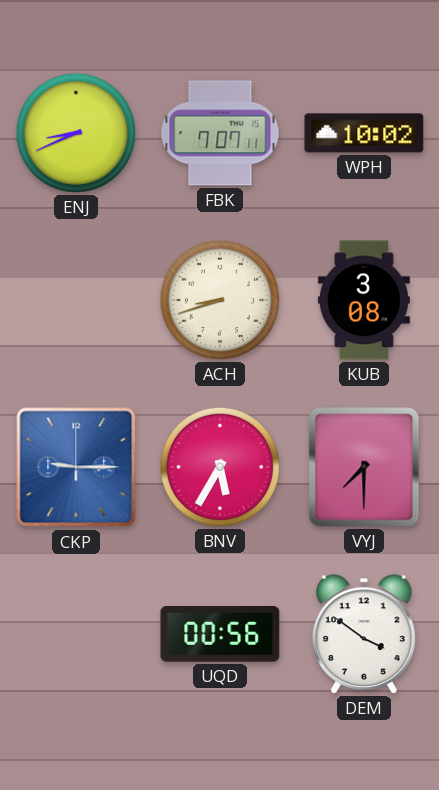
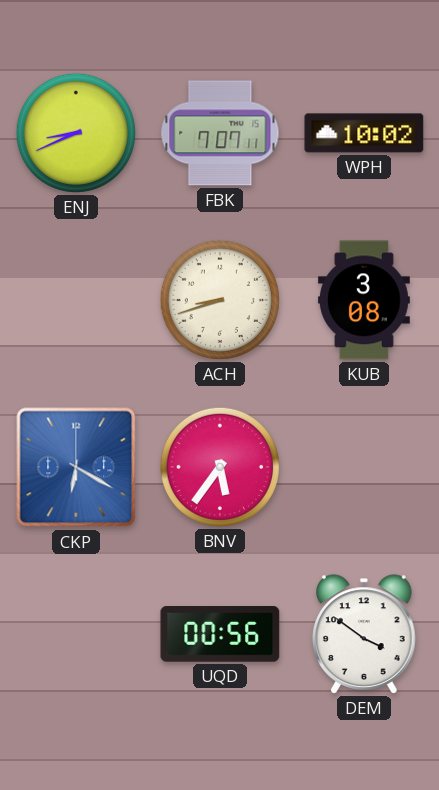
CKP: 9:15 -> 6:20
BNV: 5:35 -> 5:36
VYJ: 7:30 -> none
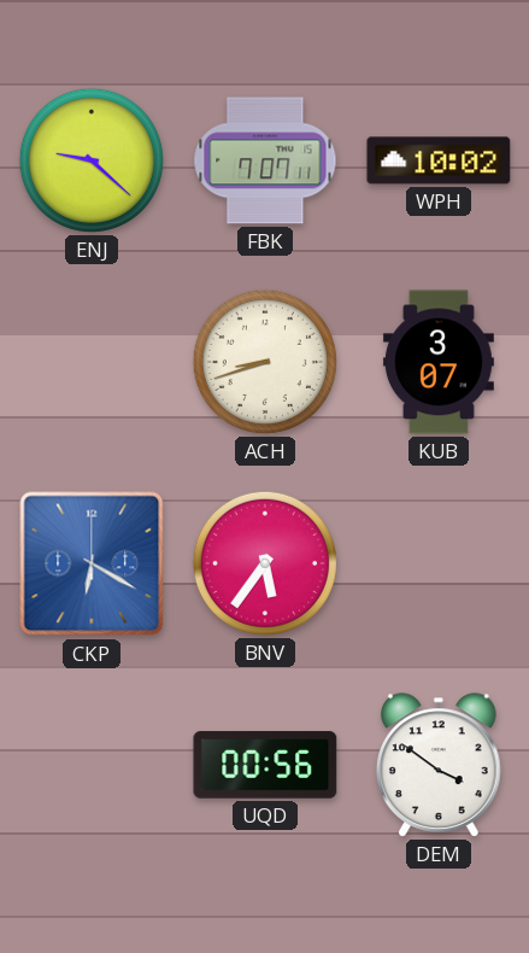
ENJ: 8:41 -> 9:22
KUB: 3:08 -> 3:07
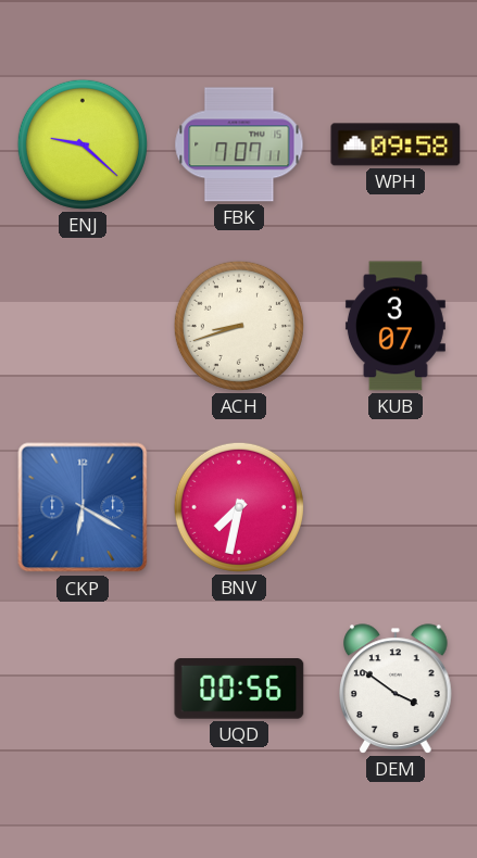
WPH: 10:02 -> 09:58
BNV: 5:36 -> 7:32
